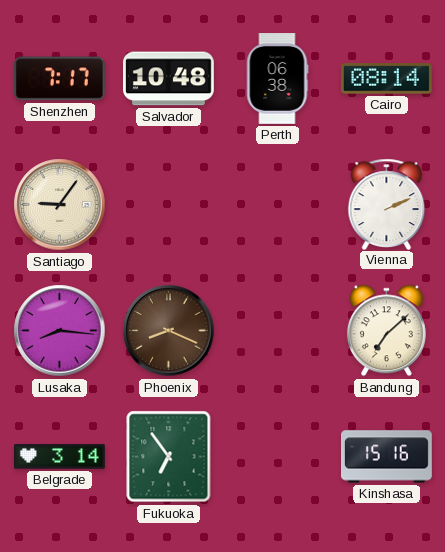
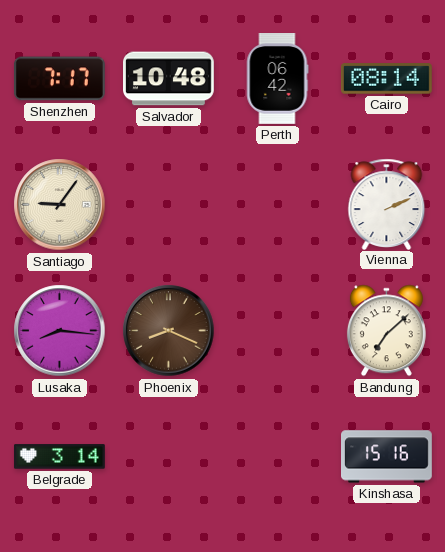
Perth: 06:38 -> 06:42
Fukuoka: 6:54 -> none
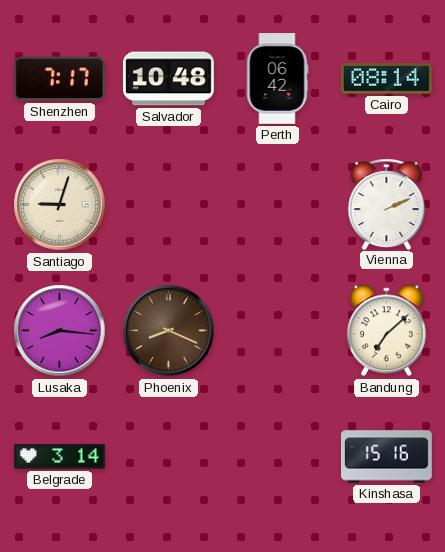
Santiago: 9:06 -> 9:03
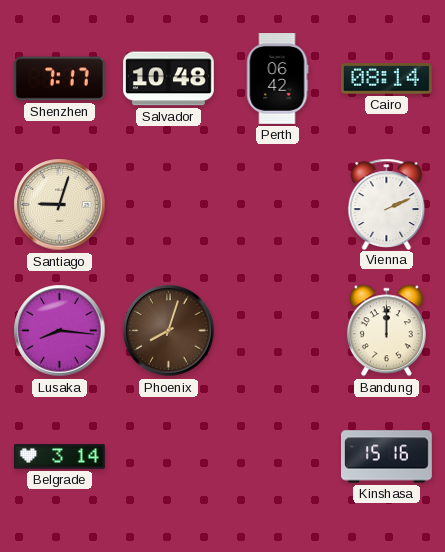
Phoenix: 8:19 -> 8:03
Bandung: 7:08 -> 12:00
